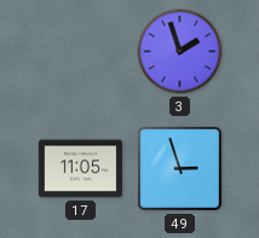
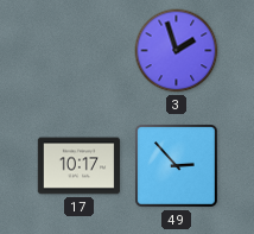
17: 11:05 -> 10:17
49: 2:57 -> 2:53
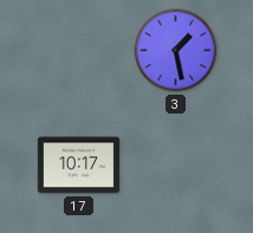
3: 1:57 -> 1:28
49: 2:53 -> none
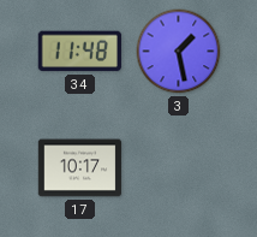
34: none -> 11:48
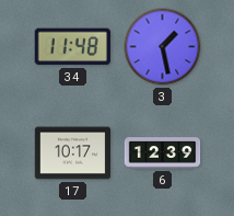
6: none -> 12:39
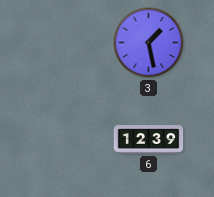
34: 11:48 -> none
17: 10:17 -> none
